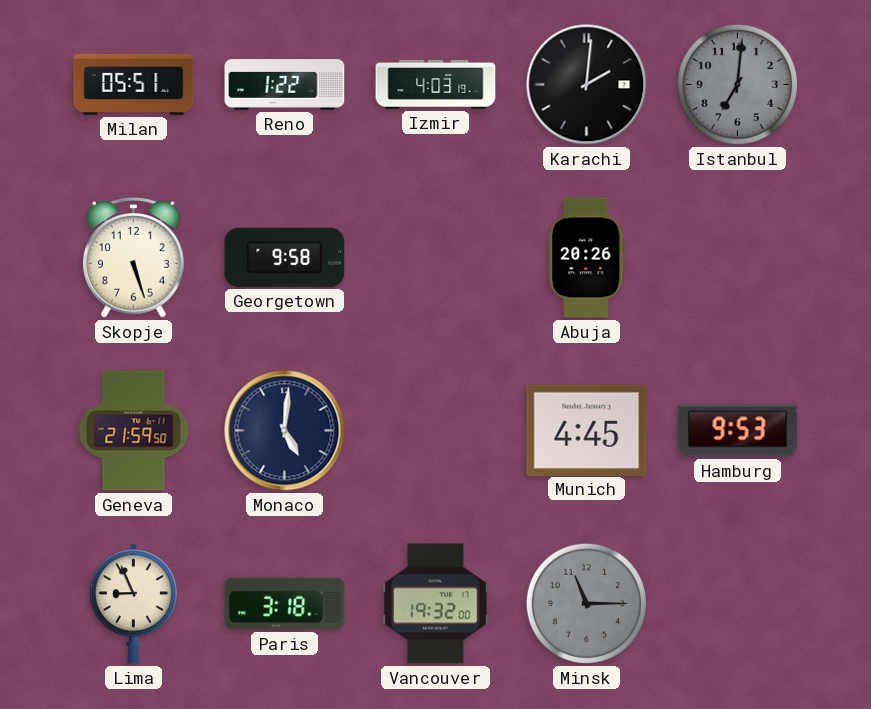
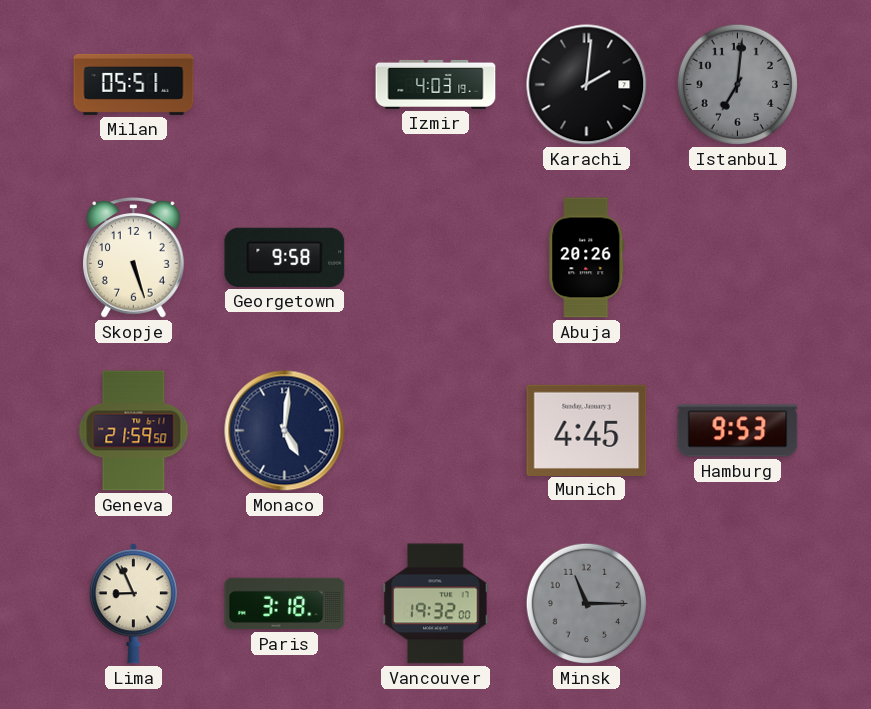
Reno: 1:22 -> none
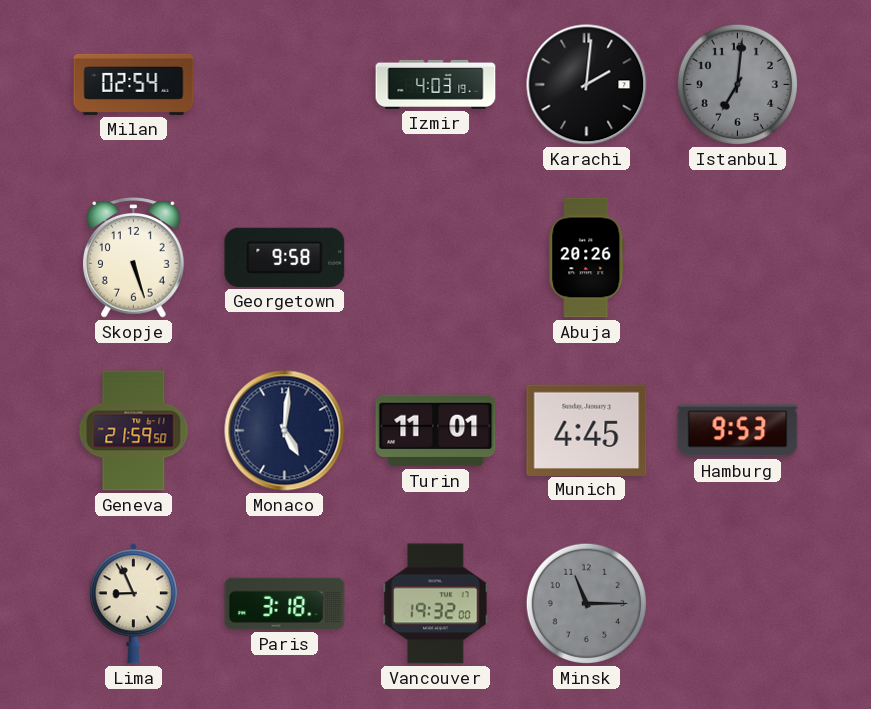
Milan: 05:51 -> 02:54
Turin: none -> 11:01
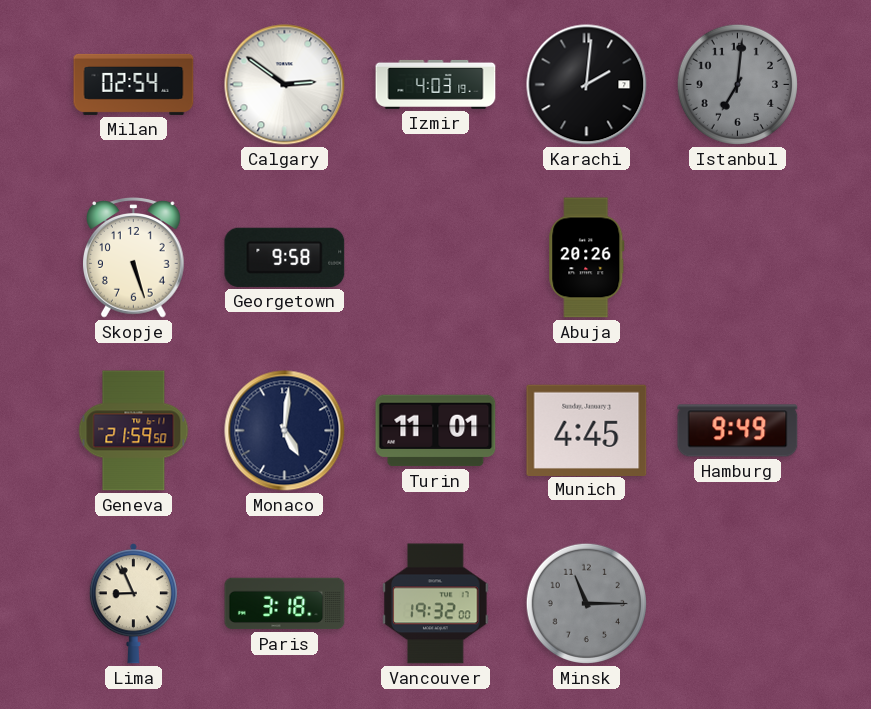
Calgary: none -> 2:51
Hamburg: 9:53 -> 9:49
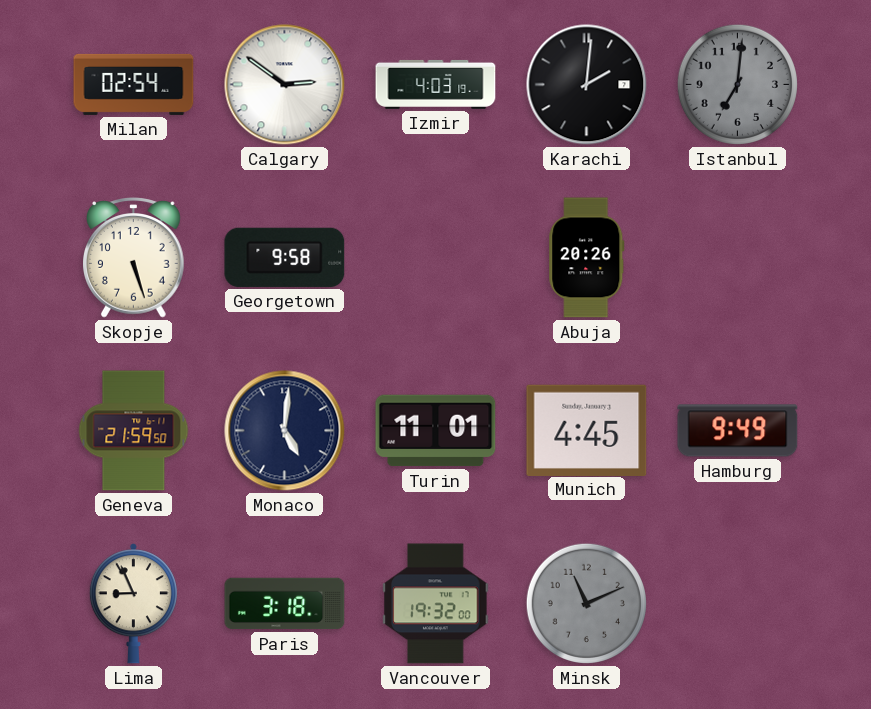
Minsk: 11:15 -> 11:11
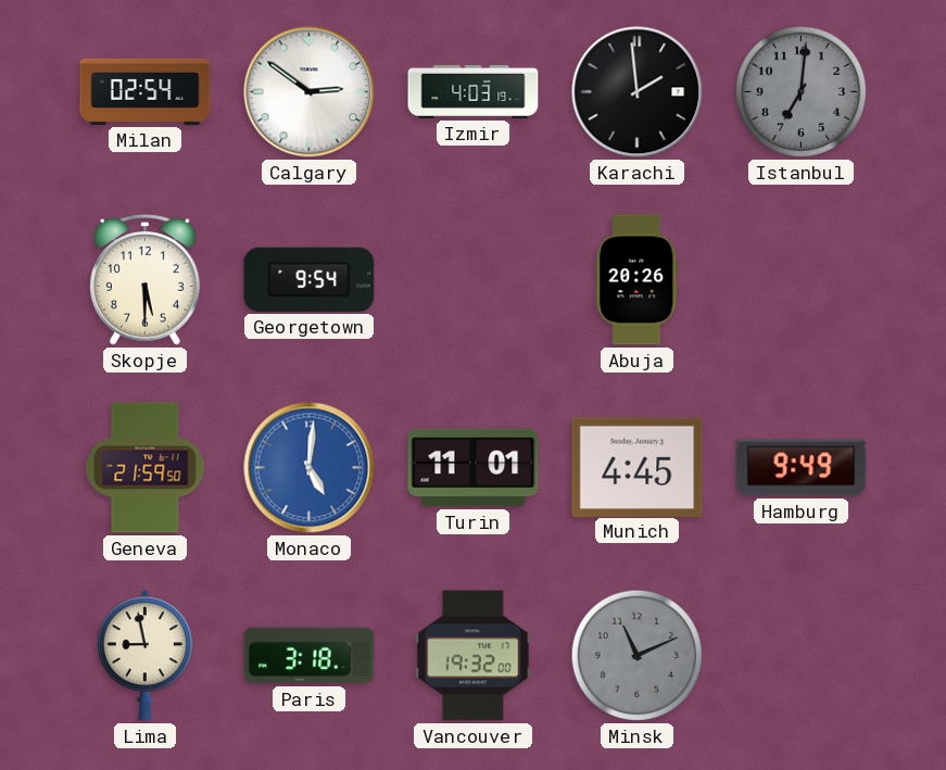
Karachi: 2:01 -> 1:59
Skopje: 5:27 -> 5:30
Georgetown: 9:58 -> 9:54
Monaco dial: navy -> blue
Lima: 8:56 -> 8:58
